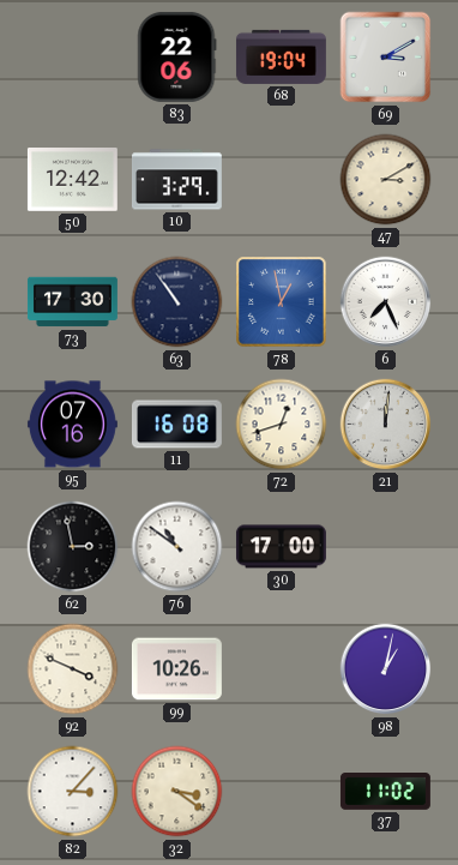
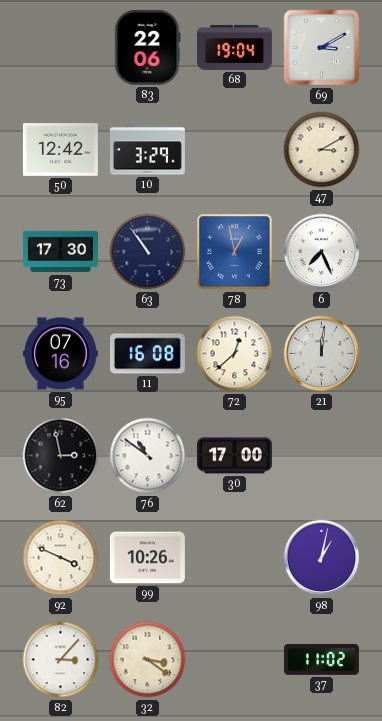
72: 12:42 -> 12:38
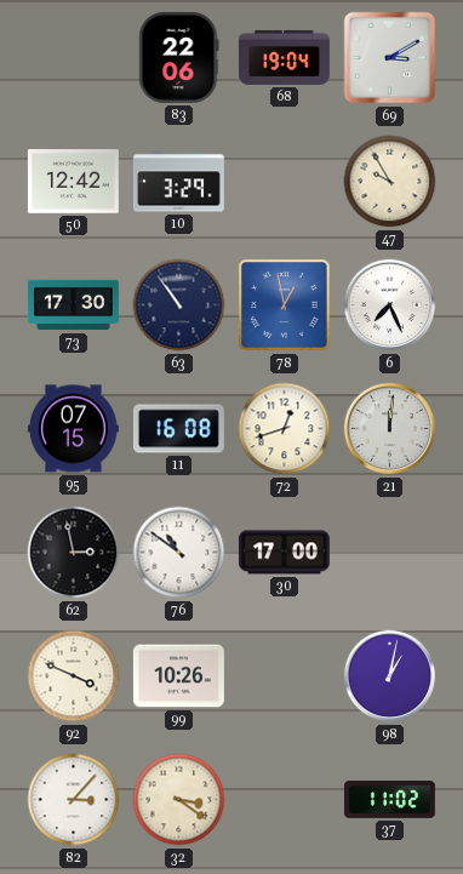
47: 3:10 -> 9:55
95: 07:16 -> 07:15
72: 12:38 -> 12:42
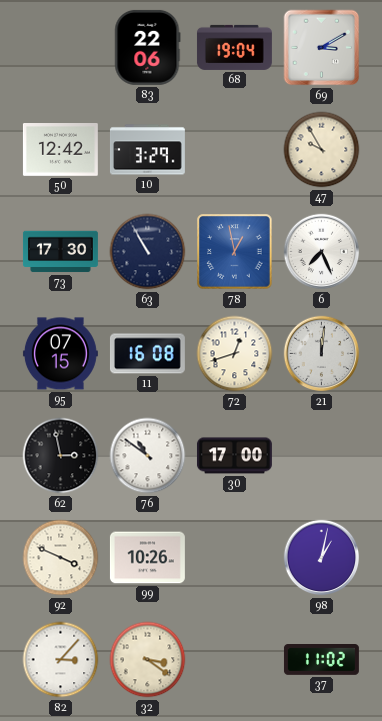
63: 10:54 -> 10:55
